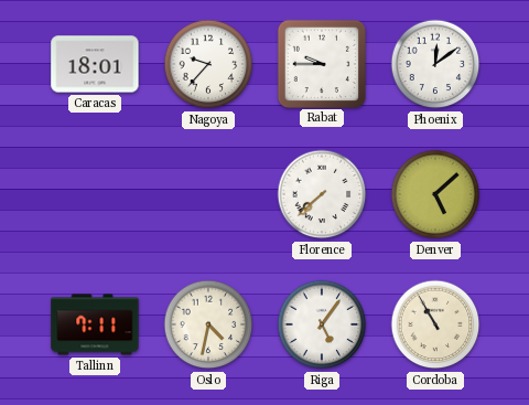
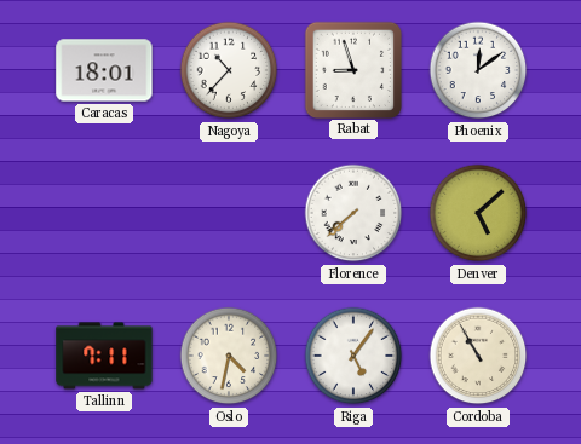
Nagoya: 9:37 -> 10:37
Rabat: 9:45 -> 8:57
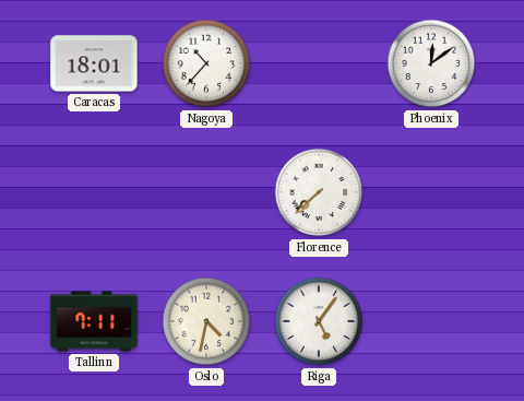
Rabat: 8:57 -> none
Denver: 5:08 -> none
Cordoba: 10:55 -> none
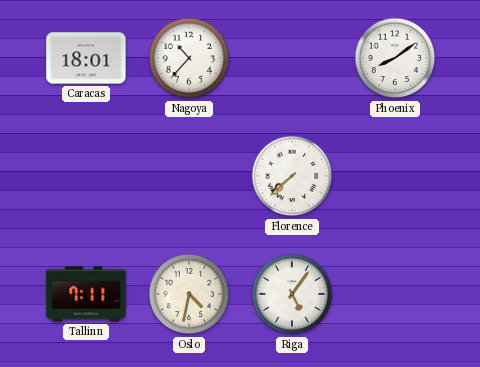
Phoenix: 12:09 -> 8:09
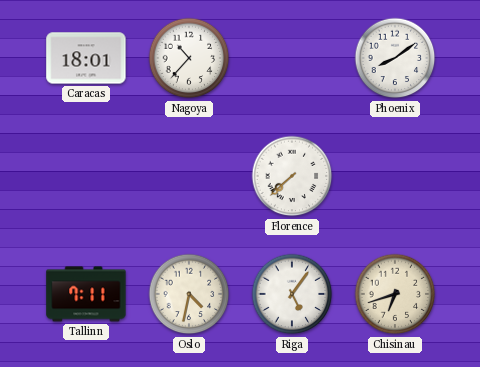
Chisinau: none -> 6:42
